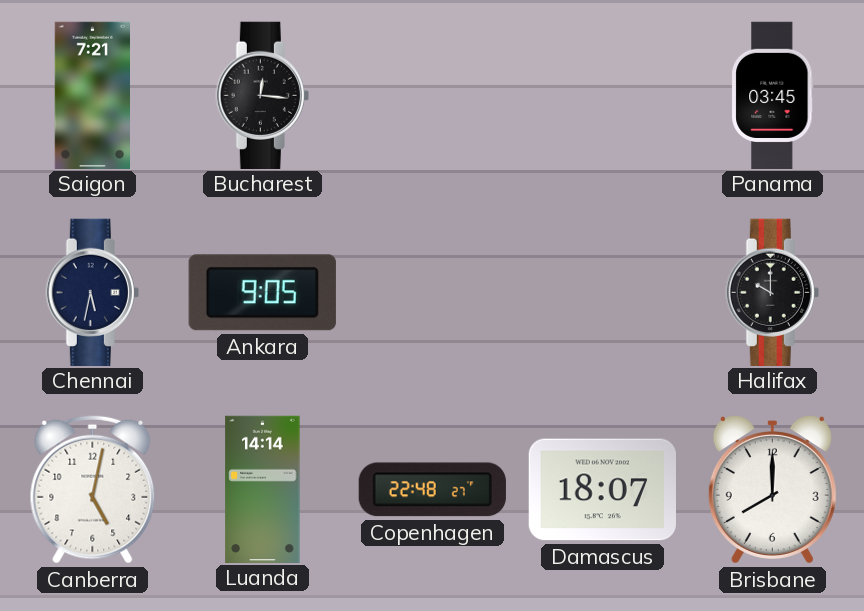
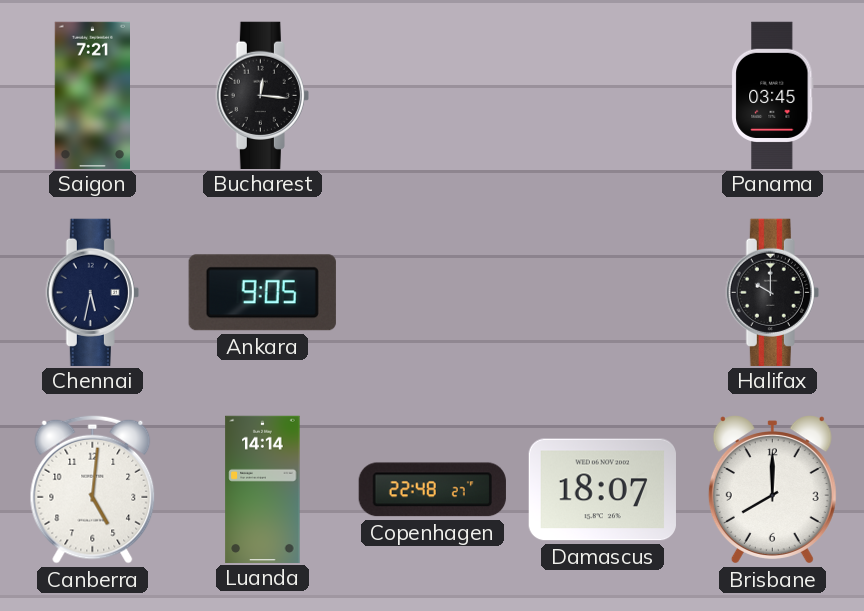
Canberra: 5:02 -> 5:01
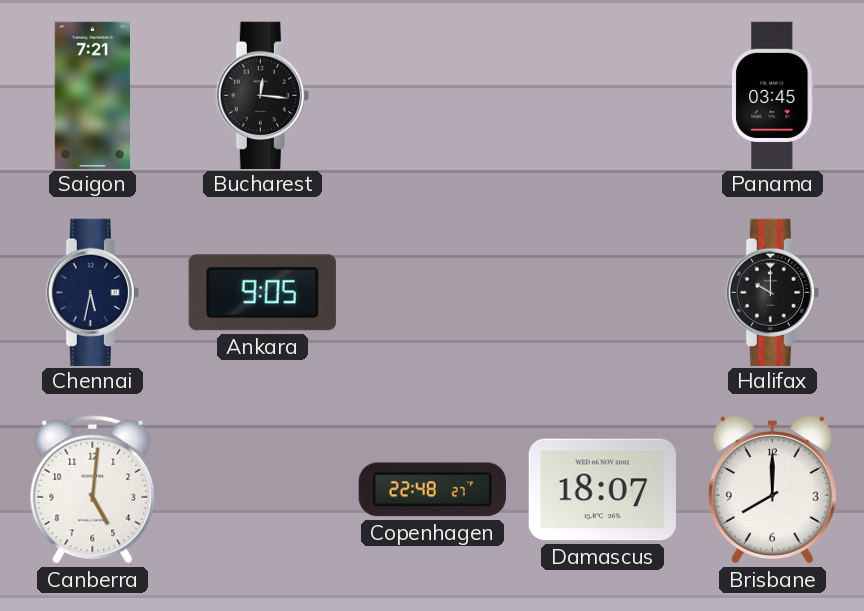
Luanda: 14:14 -> none
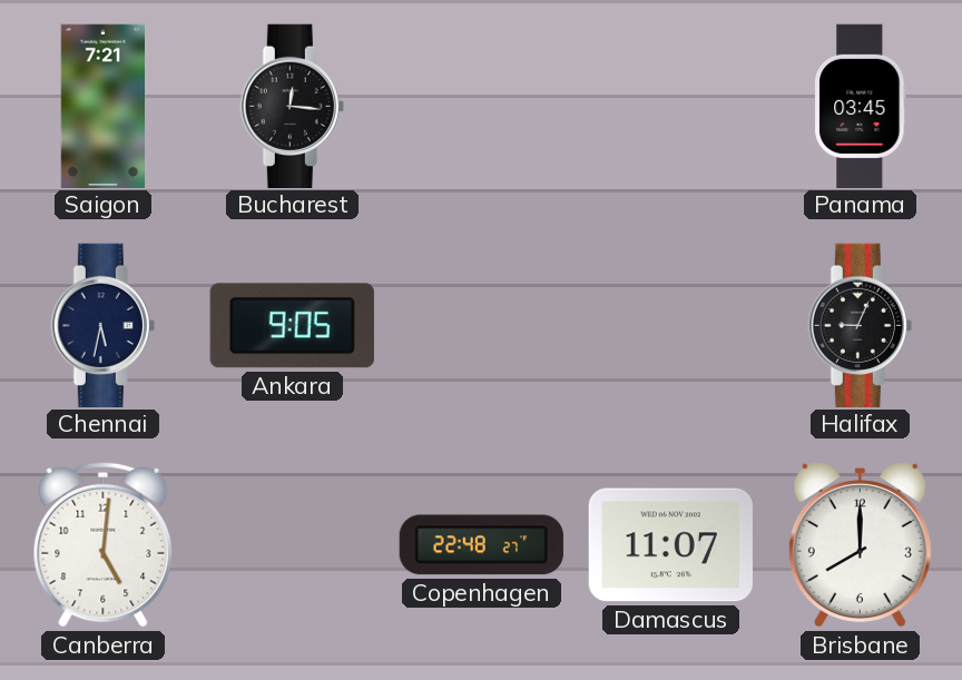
Halifax: 10:00 -> 9:04
Damascus: 18:07 -> 11:07
